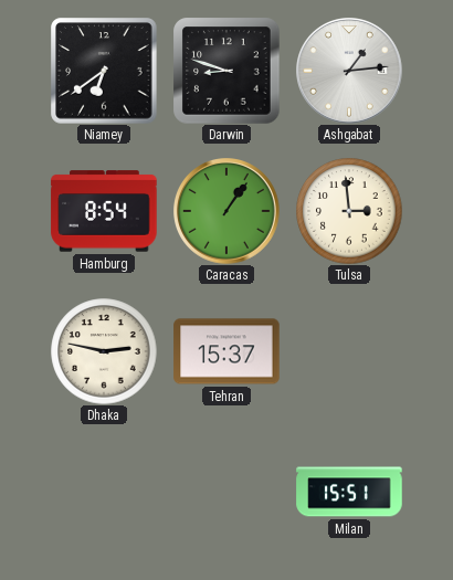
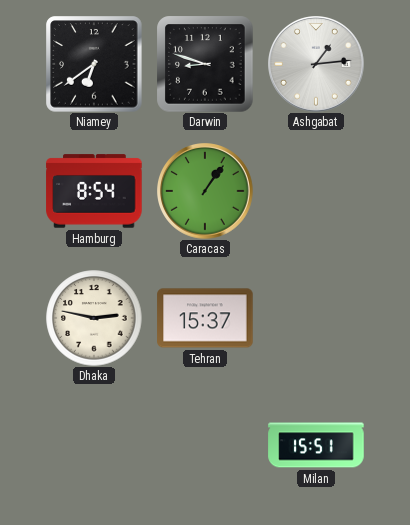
Tulsa: 2:59 -> none
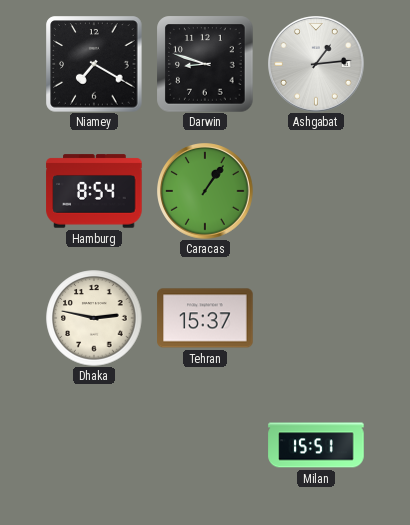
Niamey: 6:39 -> 7:20
